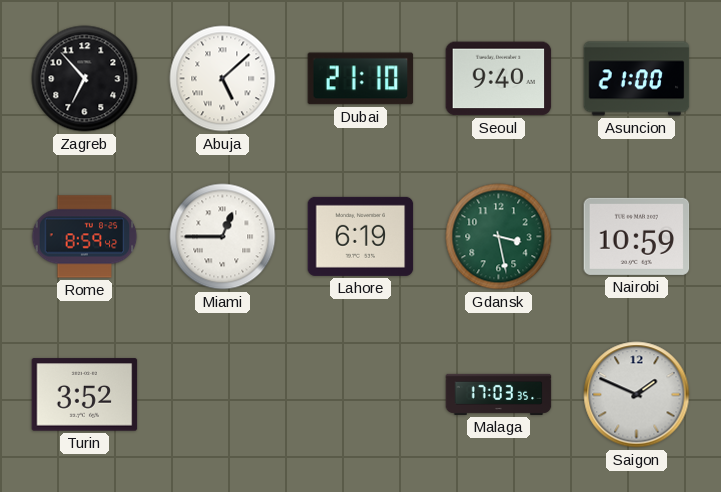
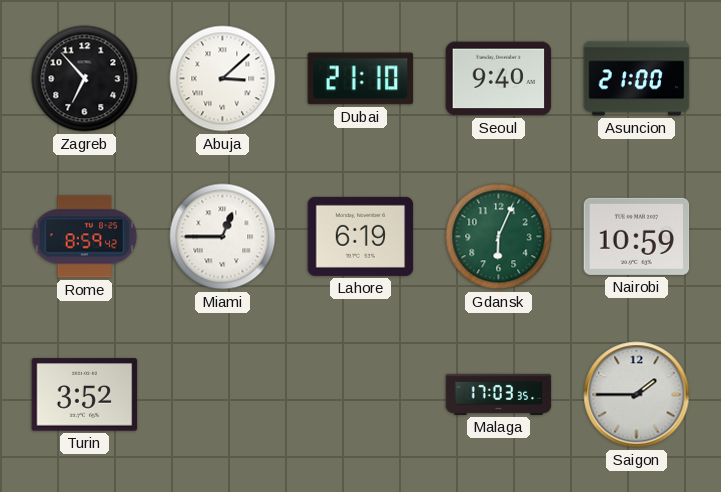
Abuja: 5:08 -> 3:08
Gdansk: 3:28 -> 6:04
Saigon: 1:49 -> 1:45
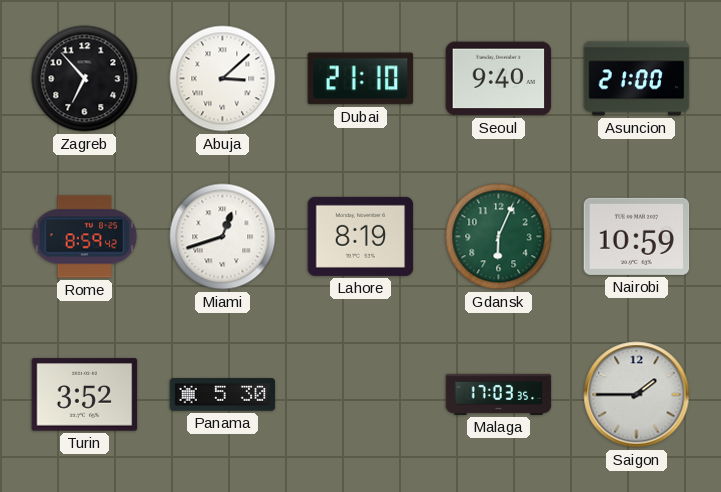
Miami: 12:45 -> 12:42
Lahore: 6:19 -> 8:19
Panama: none -> 5:30
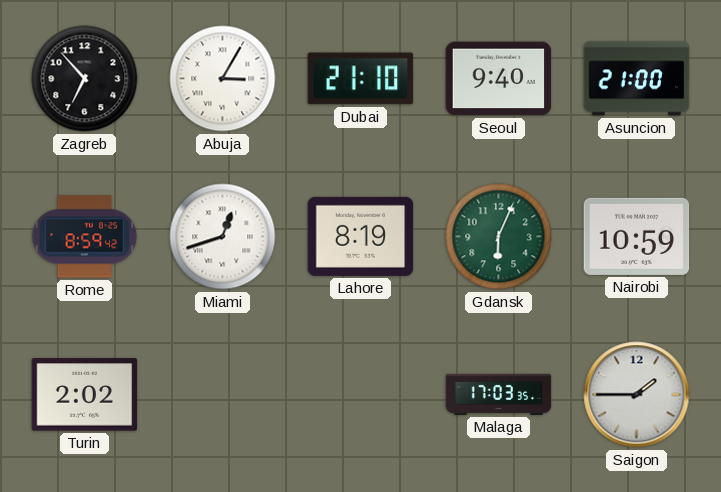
Abuja: 3:08 -> 3:05
Turin: 3:52 -> 2:02
Panama: 5:30 -> none
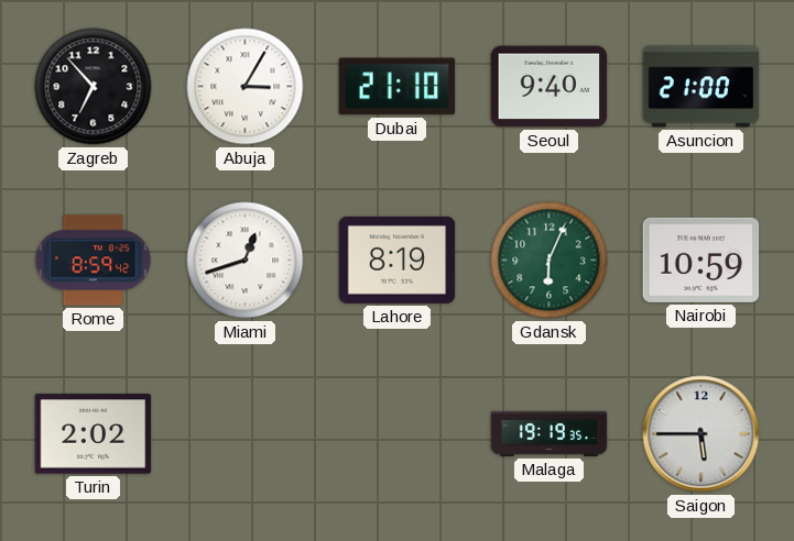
Malaga: 17:03 -> 19:19
Saigon: 1:45 -> 5:45
